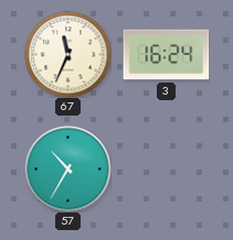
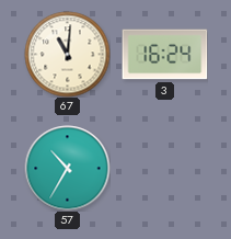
67: 11:34 -> 11:01
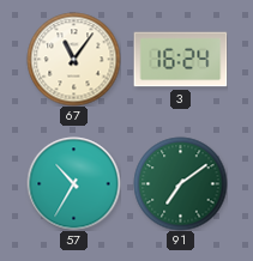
67: 11:01 -> 11:06
91: none -> 7:09
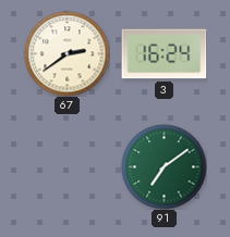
67: 11:06 -> 2:39
57: 10:35 -> none
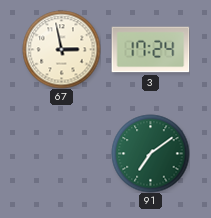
67: 2:39 -> 2:58
3: 16:24 -> 17:24
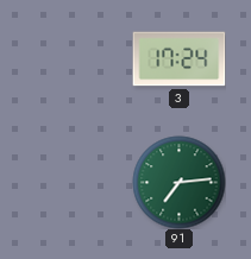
67: 2:58 -> none
91: 7:09 -> 7:14
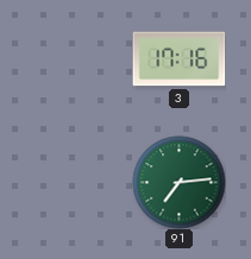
3: 17:24 -> 17:16
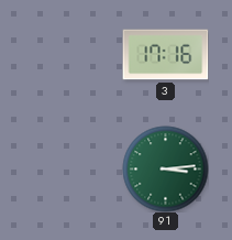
91: 7:14 -> 3:14
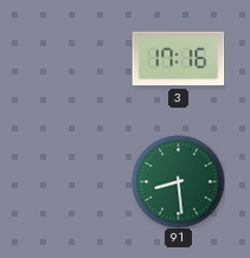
91: 3:14 -> 8:29
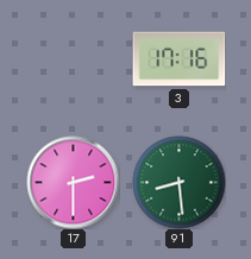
17: none -> 2:30
